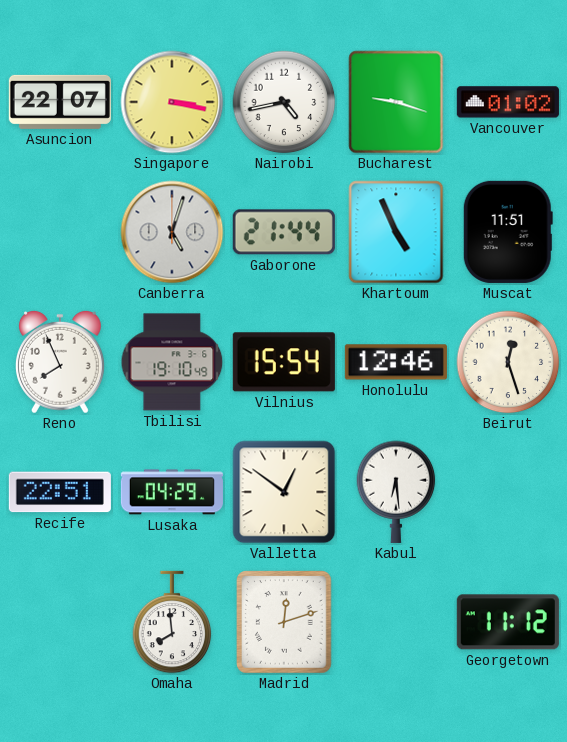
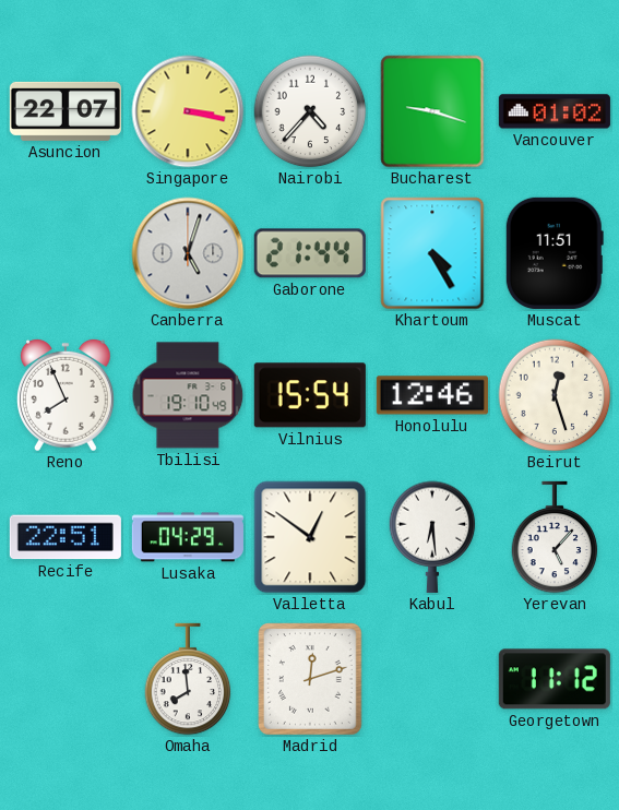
Nairobi: 4:43 -> 4:37
Khartoum: 4:56 -> 4:25
Yerevan: none -> 5:07
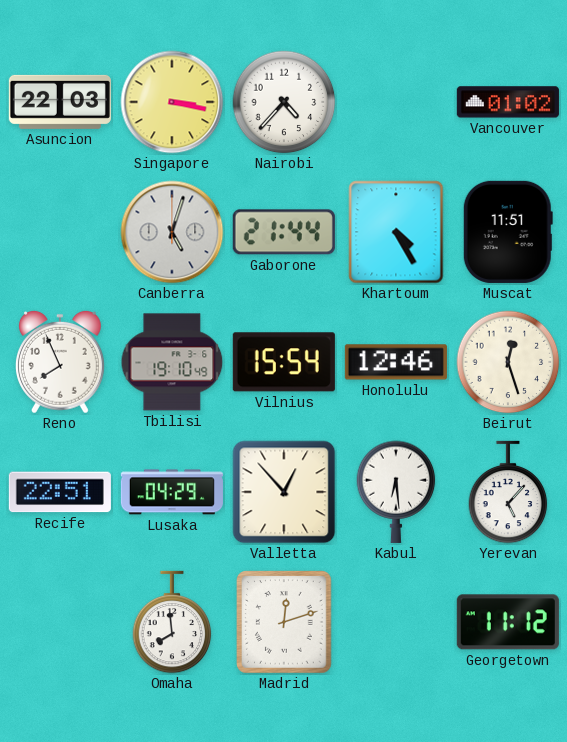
Asuncion: 22:07 -> 22:03
Bucharest: 9:18 -> none
Valletta: 12:51 -> 12:53
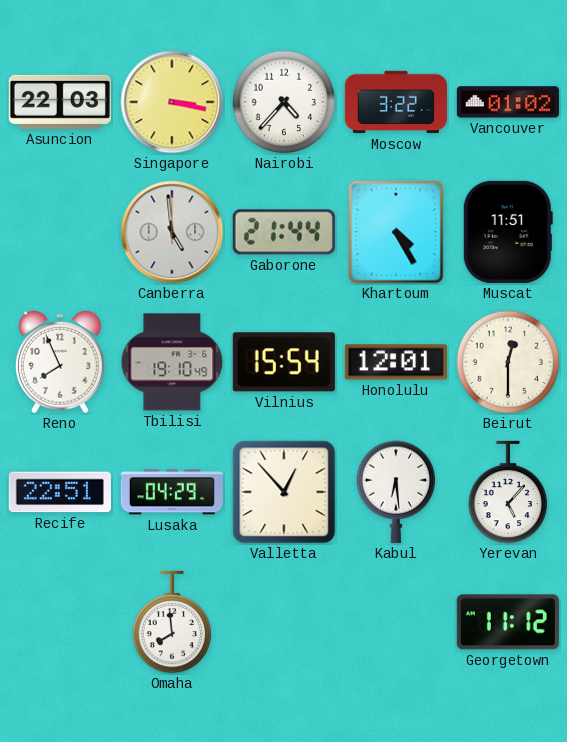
Moscow: none -> 3:22
Canberra: 5:03 -> 4:59
Honolulu: 12:46 -> 12:01
Beirut: 12:27 -> 12:30
Madrid: 12:12 -> none
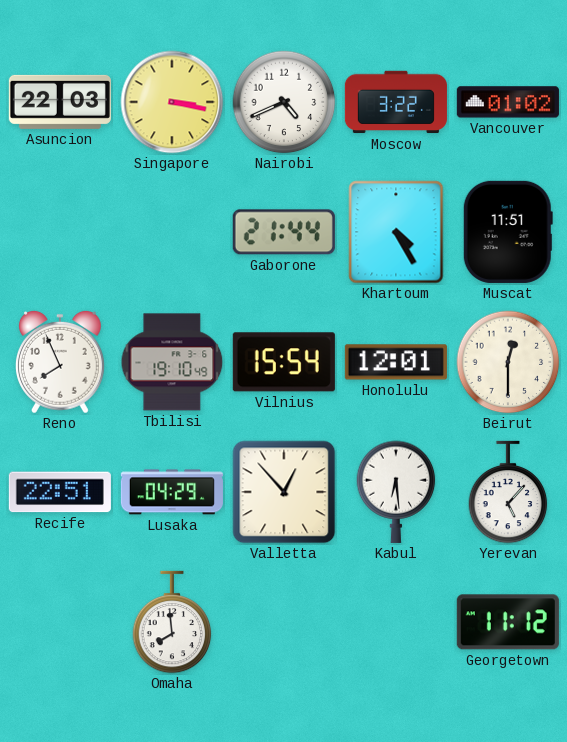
Nairobi: 4:37 -> 4:41
Canberra: 4:59 -> none
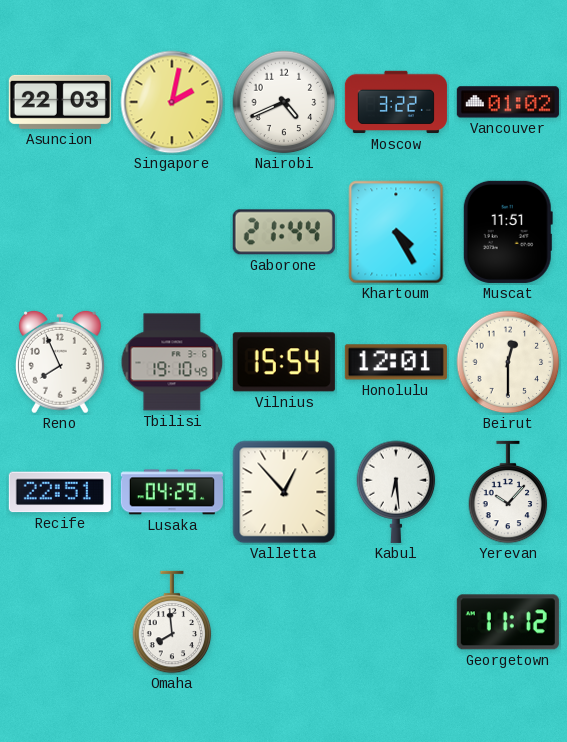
Singapore: 3:17 -> 2:02
Yerevan: 5:07 -> 10:07
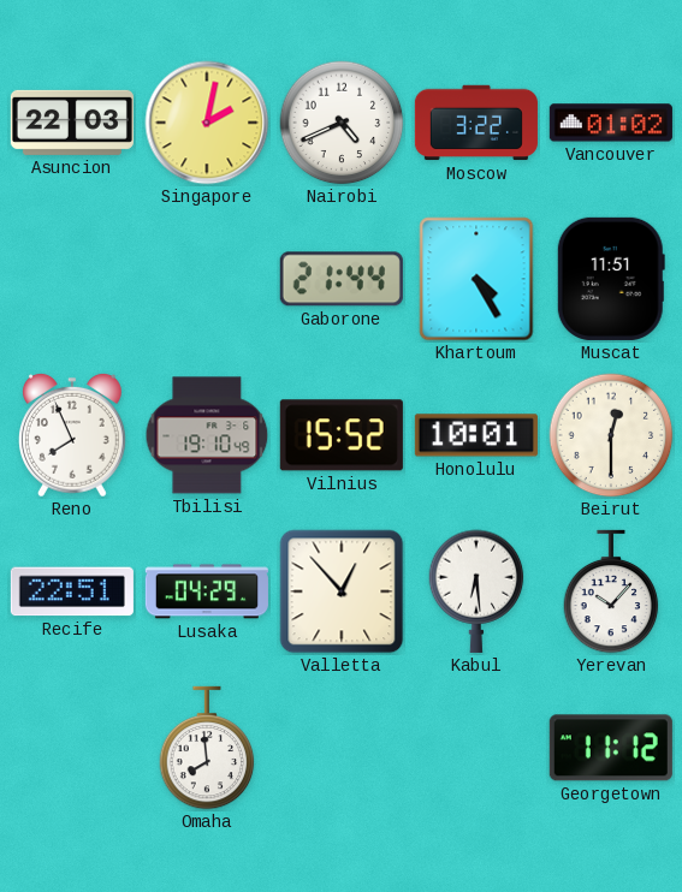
Vilnius: 15:54 -> 15:52
Honolulu: 12:01 -> 10:01
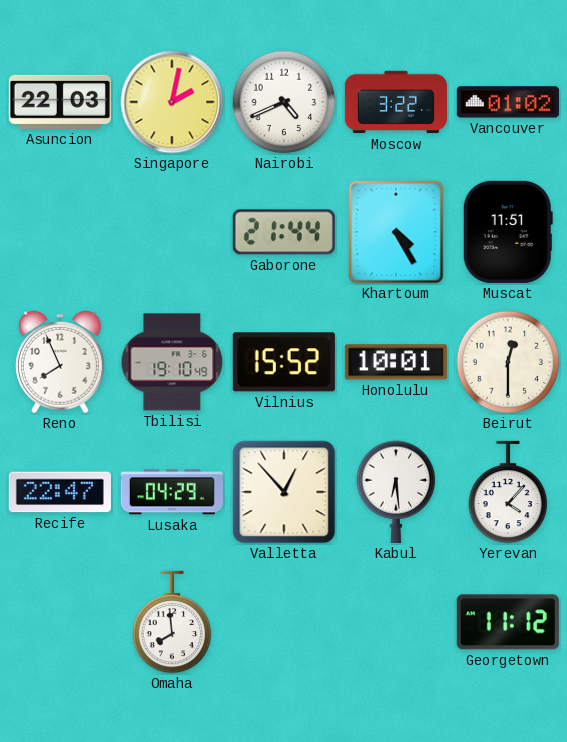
Recife: 22:51 -> 22:47
Yerevan: 10:07 -> 4:07
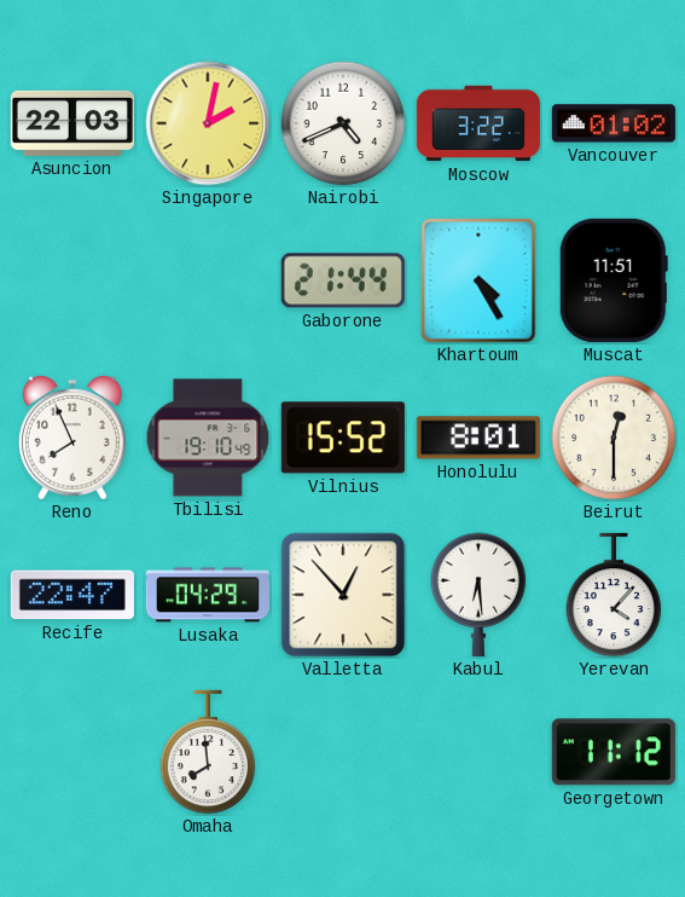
Honolulu: 10:01 -> 8:01
